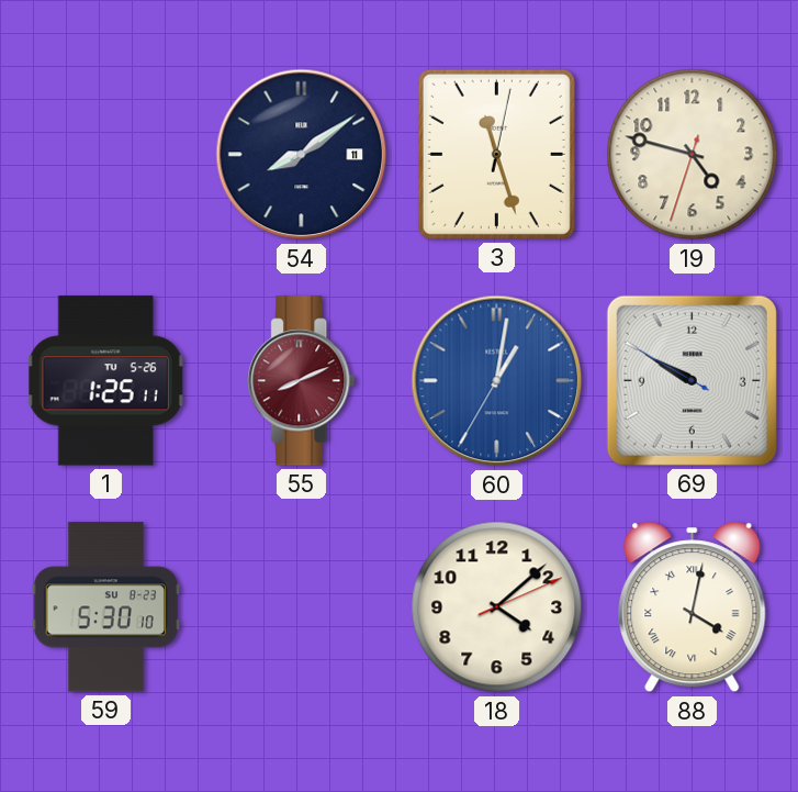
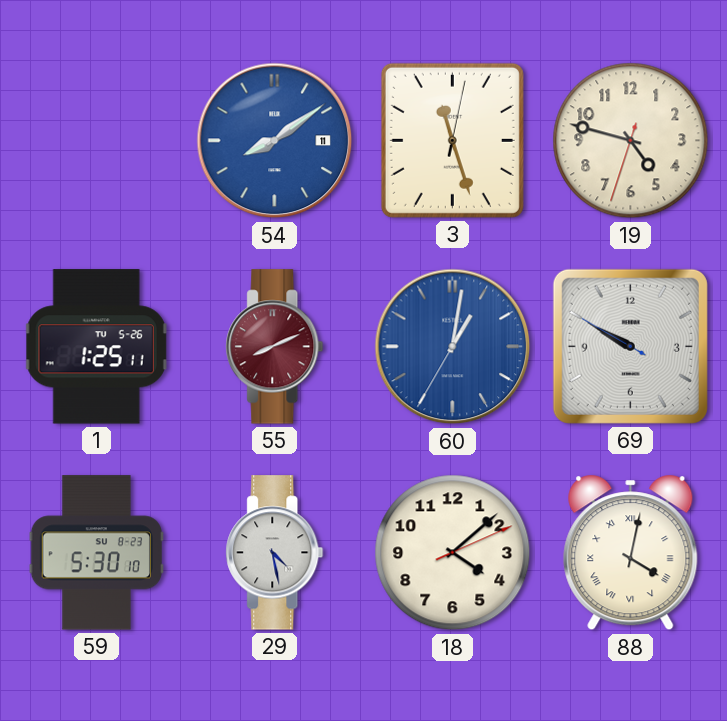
54 dial: navy -> blue
29: none -> 4:28
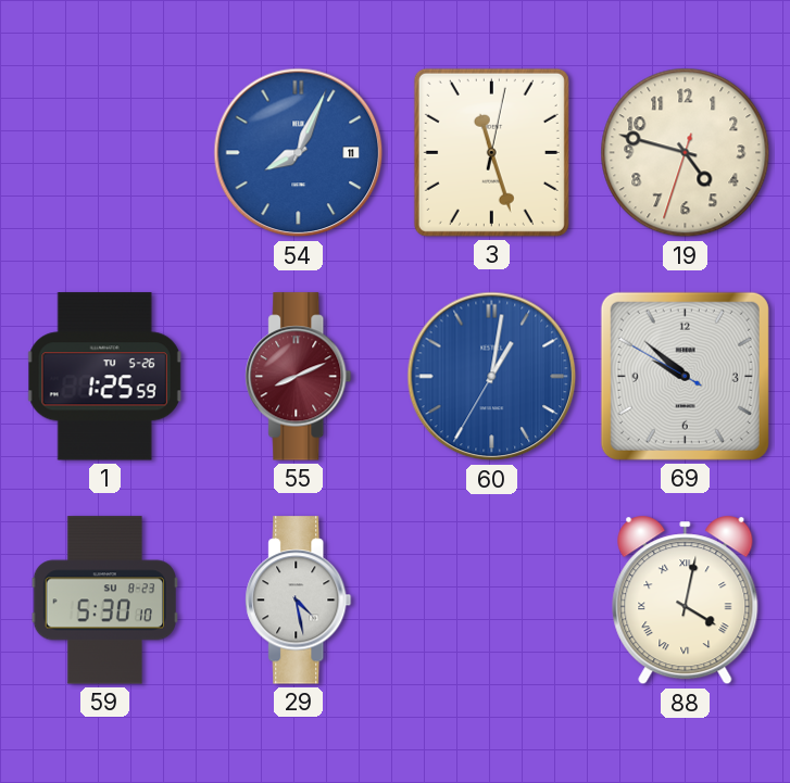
54: 8:09 -> 8:04
1: 1:25:11 -> 1:25:59
69: 9:49 -> 9:51
18: 4:08 -> none
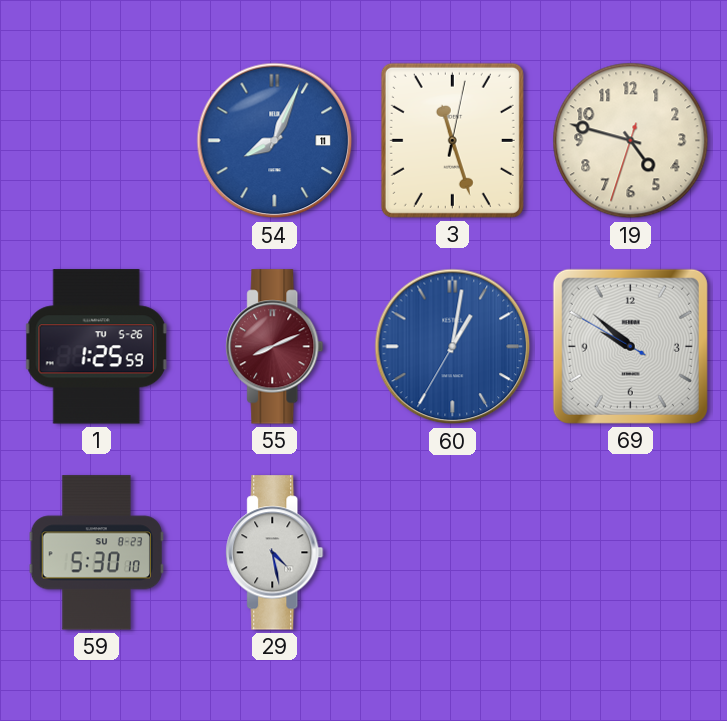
88: 4:02 -> none
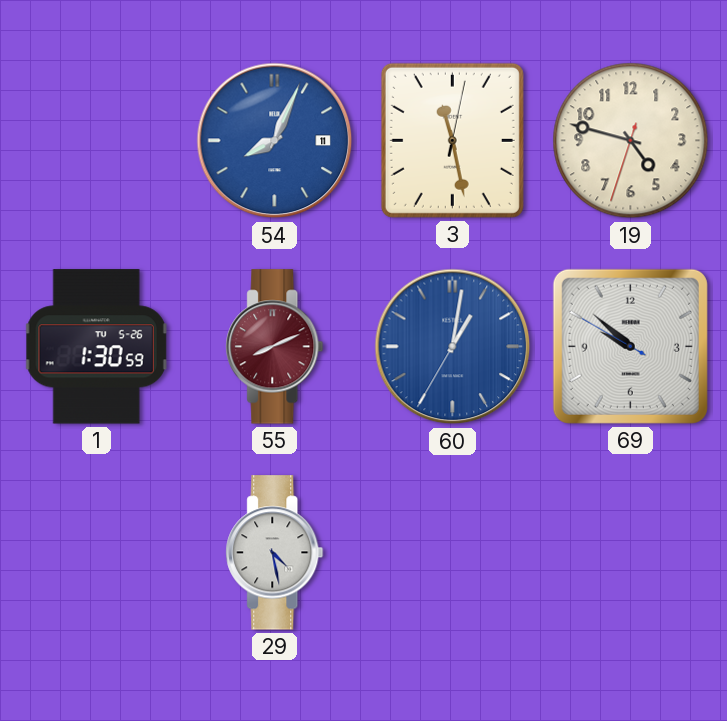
3: 11:27 -> 11:28
1: 1:25 -> 1:30
59: 5:30 -> none
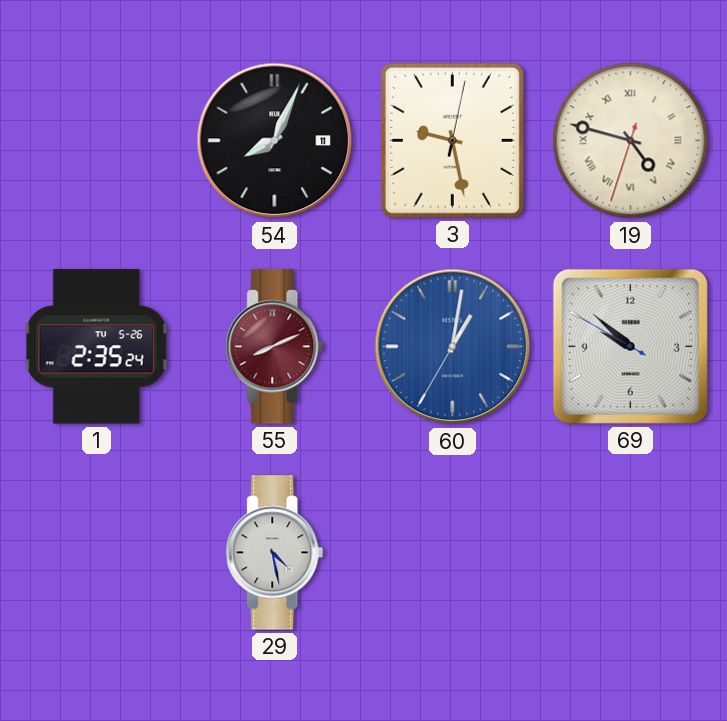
54 dial: blue -> black
3: 11:28 -> 9:28
19 numerals: Arabic -> Roman
1: 1:30 -> 2:35
